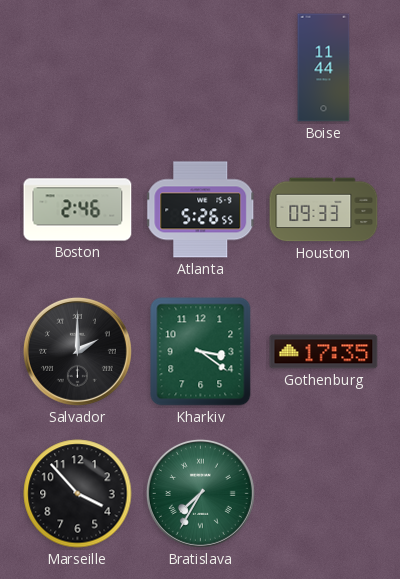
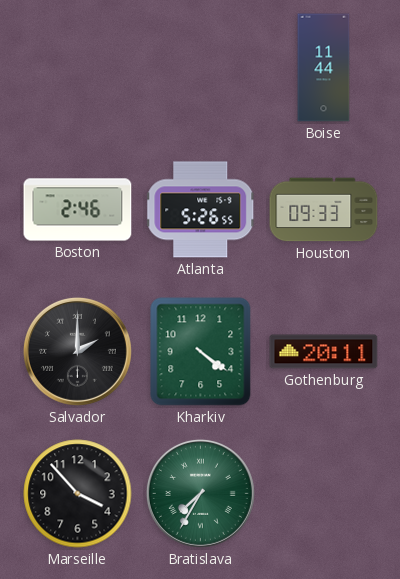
Kharkiv: 3:21 -> 4:21
Gothenburg: 17:35 -> 20:11
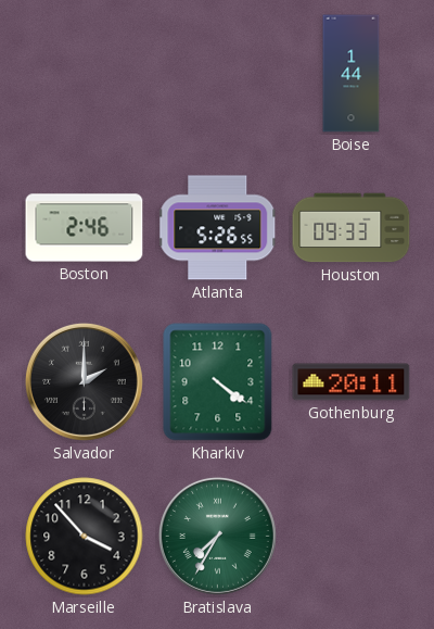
Boise: 11:44 -> 1:44
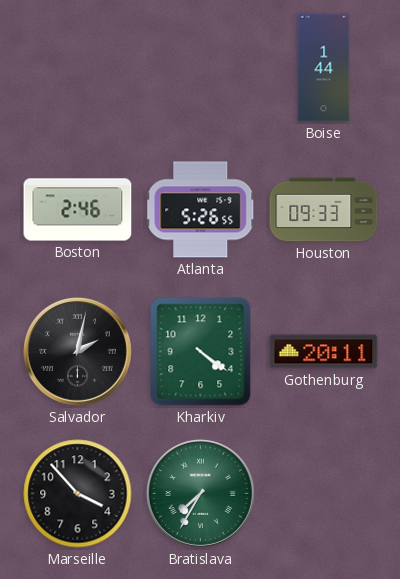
Salvador: 2:00 -> 2:02
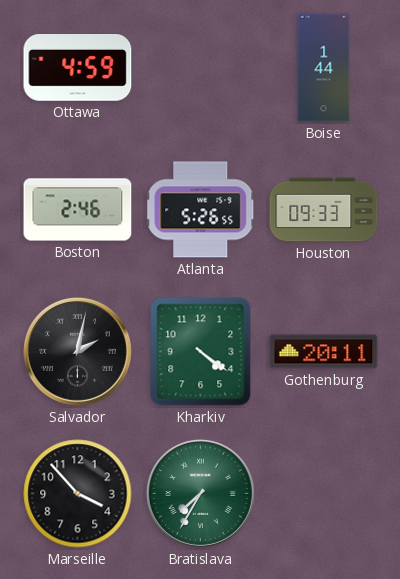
Ottawa: none -> 4:59
